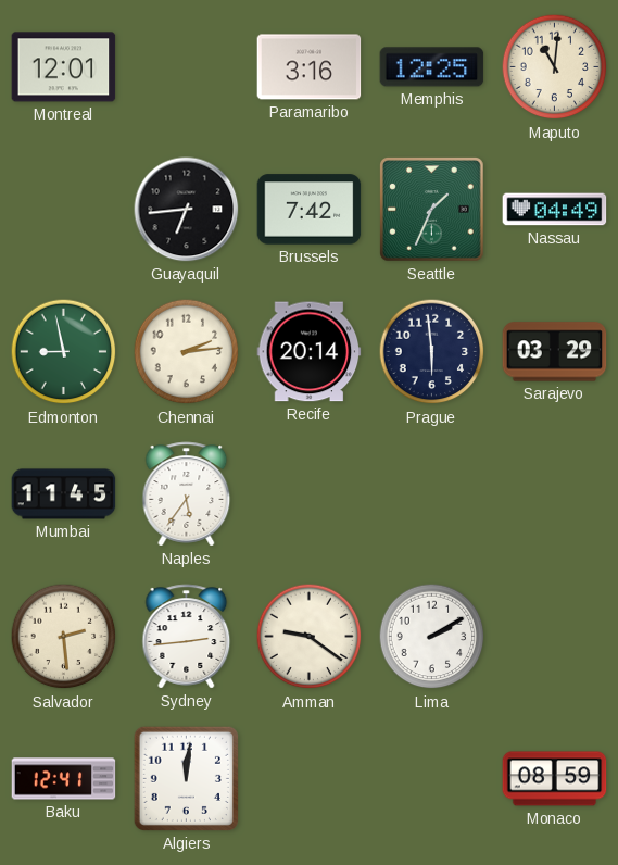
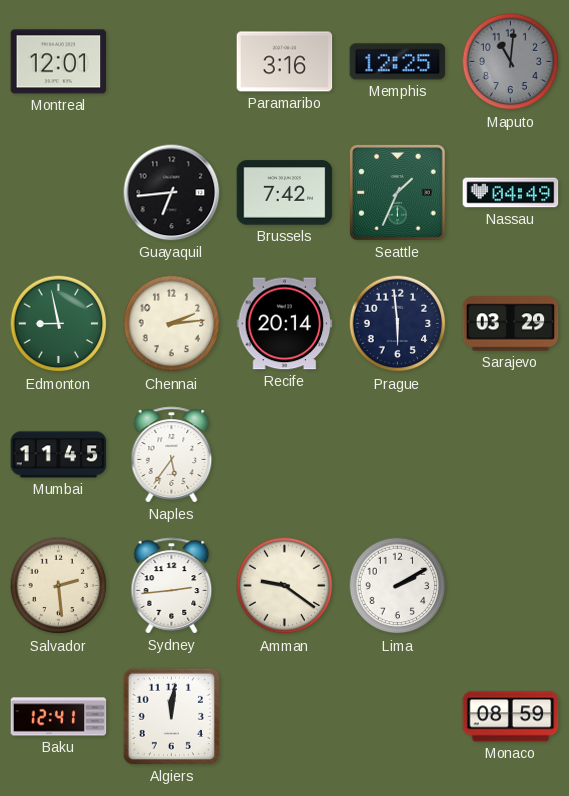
Maputo dial: cream -> grey
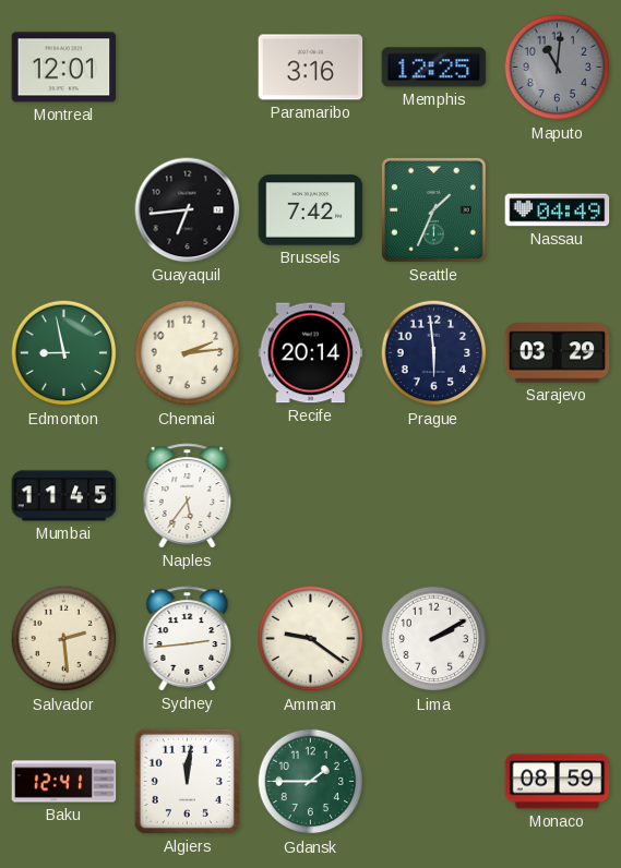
Gdansk: none -> 1:45
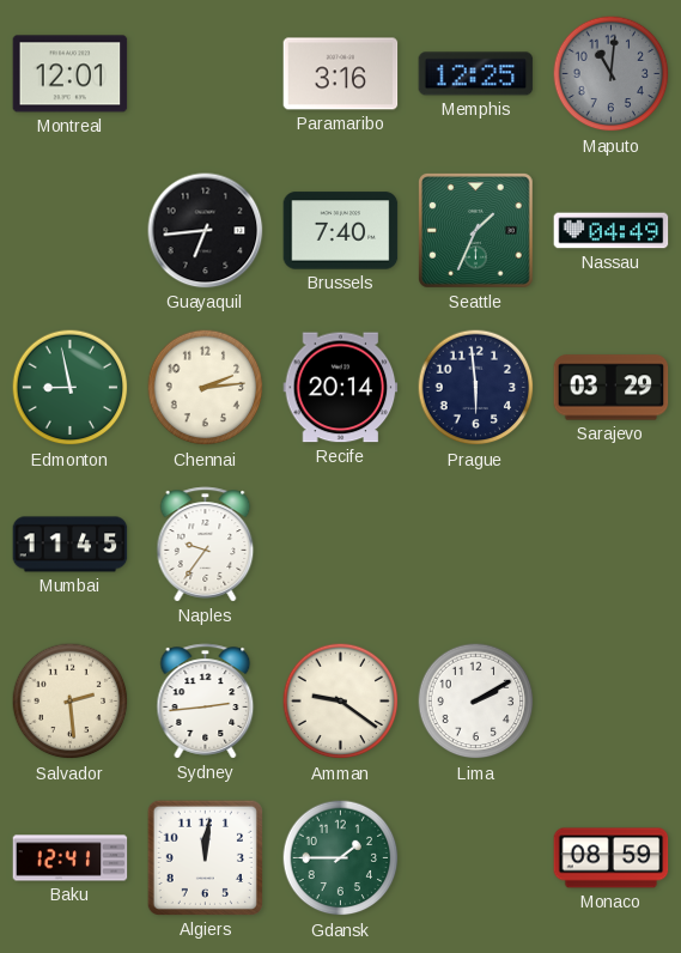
Brussels: 7:42 -> 7:40
Naples: 5:36 -> 9:36
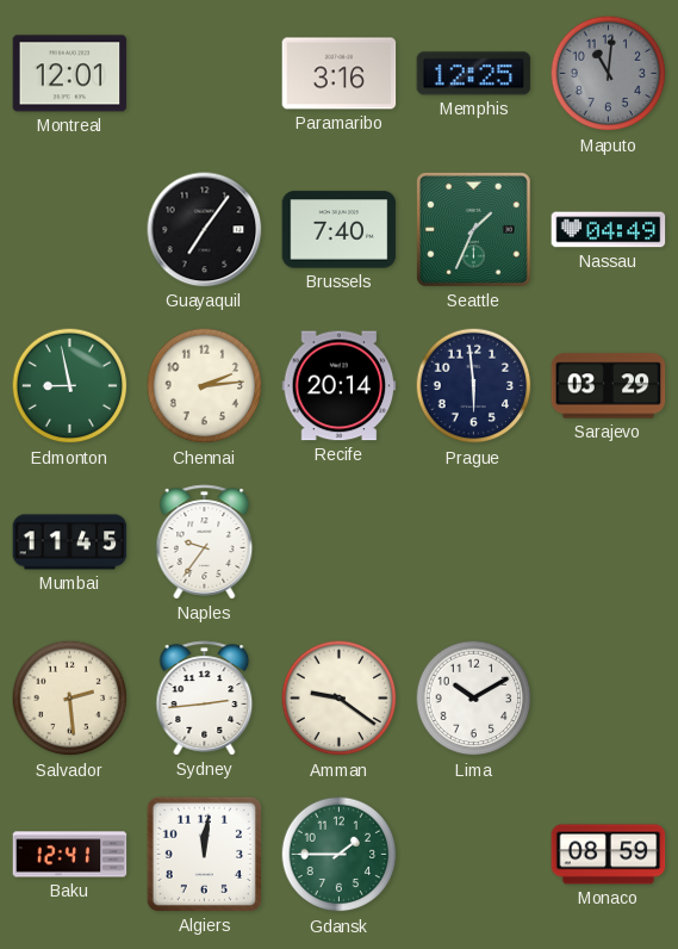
Guayaquil: 6:44 -> 7:06
Lima: 2:10 -> 10:10
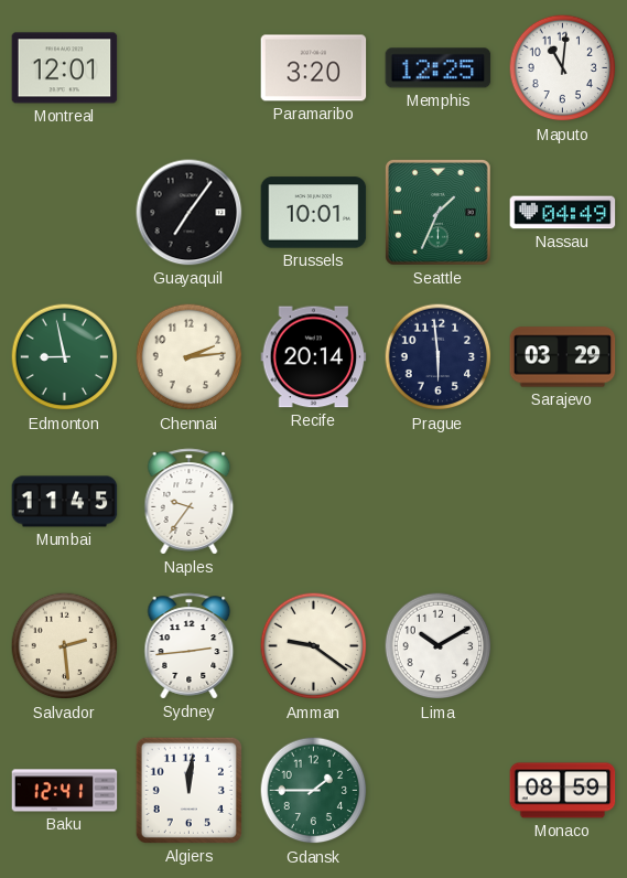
Paramaribo: 3:16 -> 3:20
Maputo dial: grey -> white
Brussels: 7:40 -> 10:01
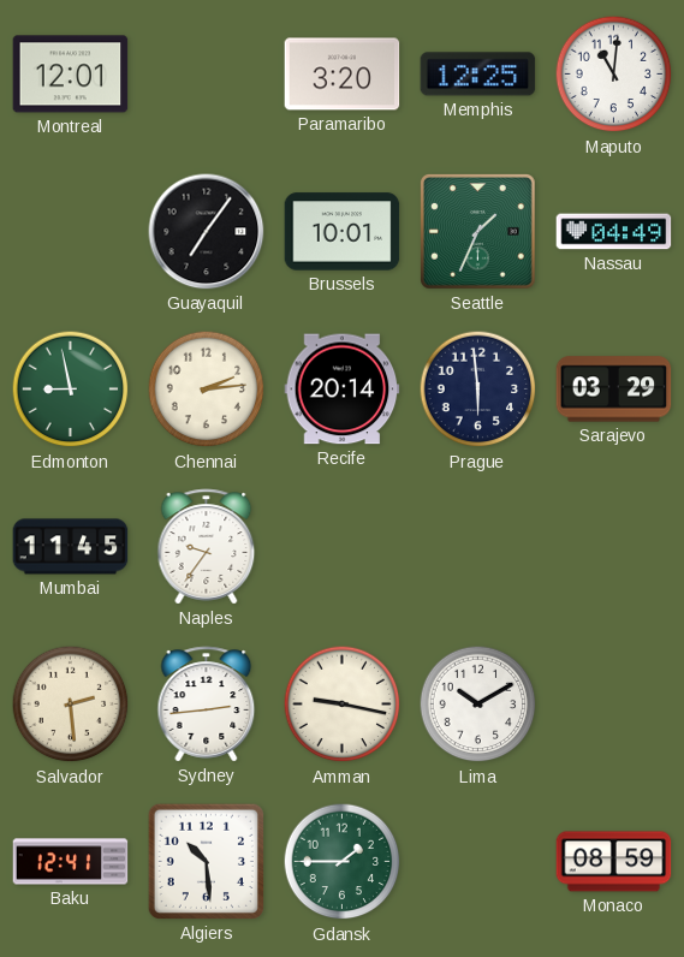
Amman: 9:21 -> 9:17
Algiers: 12:01 -> 10:29
